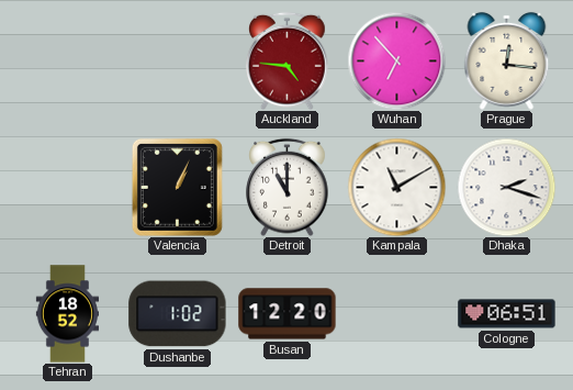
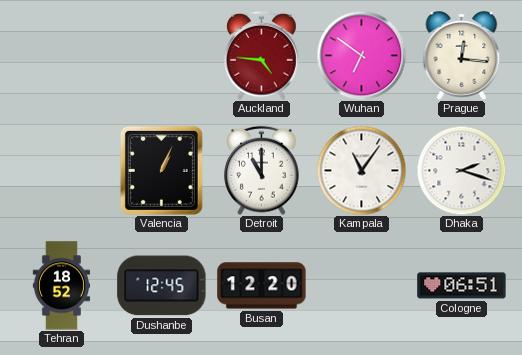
Wuhan: 6:53 -> 6:51
Kampala: 11:10 -> 11:06
Dushanbe: 1:02 -> 12:45
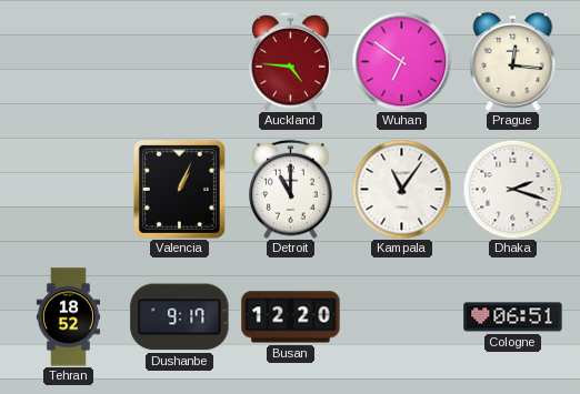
Dushanbe: 12:45 -> 9:17
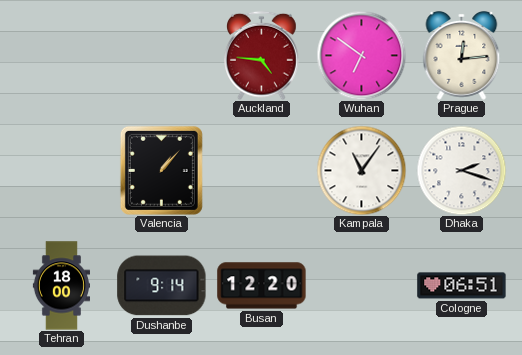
Prague: 12:16 -> 12:14
Valencia: 1:04 -> 1:07
Detroit: 11:00 -> none
Tehran: 18:52 -> 18:00
Dushanbe: 9:17 -> 9:14
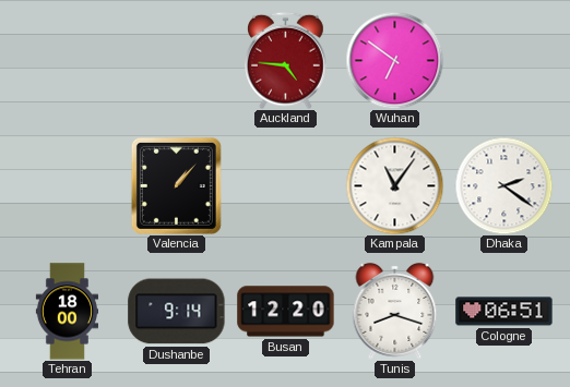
Prague: 12:14 -> none
Dhaka: 2:18 -> 2:21
Tunis: none -> 8:18
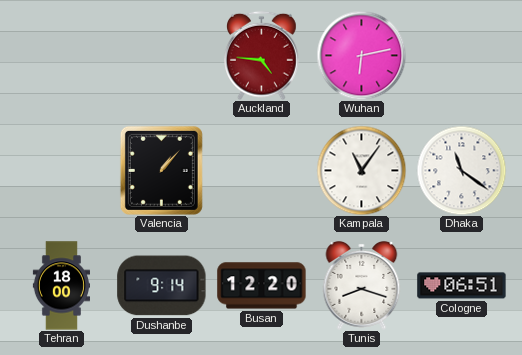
Wuhan: 6:51 -> 6:13
Dhaka: 2:21 -> 11:21
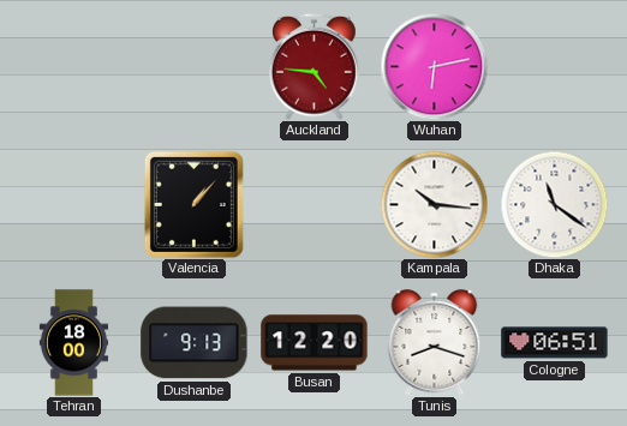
Kampala: 11:06 -> 10:16
Dushanbe: 9:14 -> 9:13
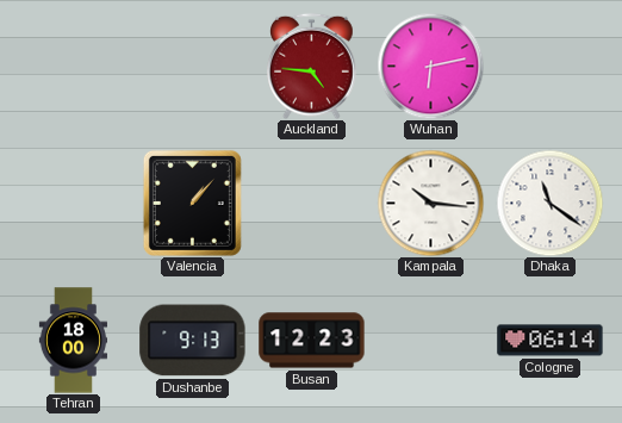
Busan: 12:20 -> 12:23
Tunis: 8:18 -> none
Cologne: 06:51 -> 06:14
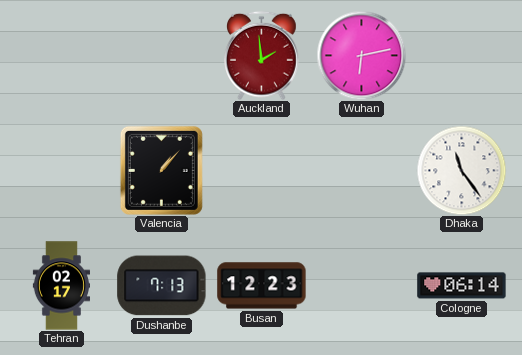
Auckland: 4:46 -> 1:59
Kampala: 10:16 -> none
Dhaka: 11:21 -> 11:24
Tehran: 18:00 -> 02:17
Dushanbe: 9:13 -> 7:13
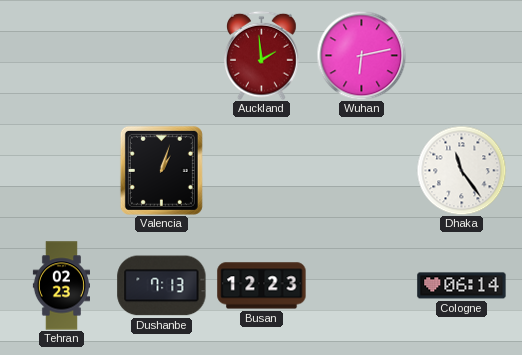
Valencia: 1:07 -> 1:03
Tehran: 02:17 -> 02:23
